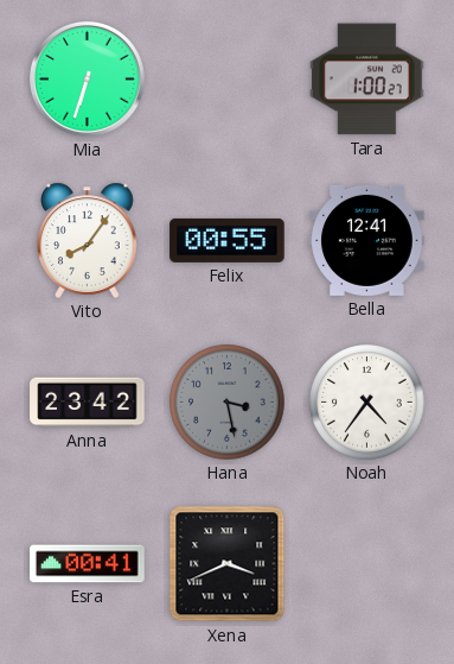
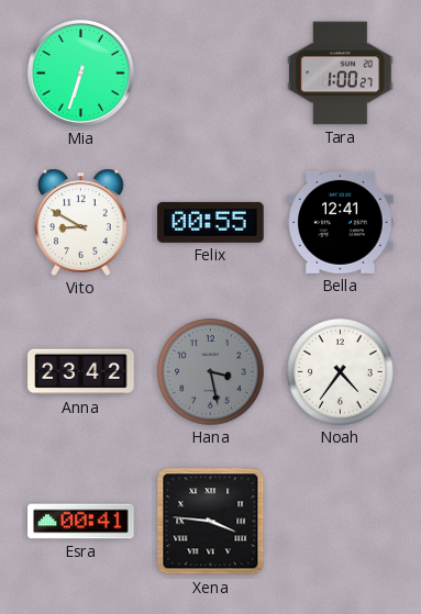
Vito: 8:06 -> 8:50
Xena: 3:41 -> 3:46
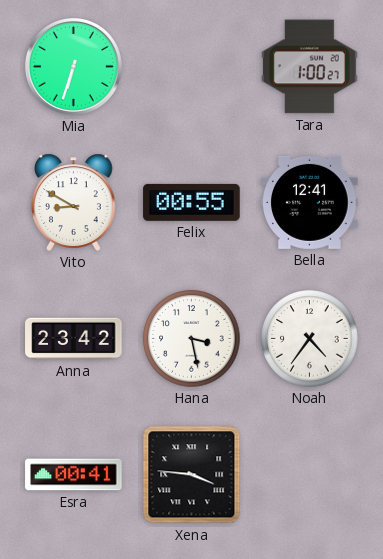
Hana dial: grey -> white
